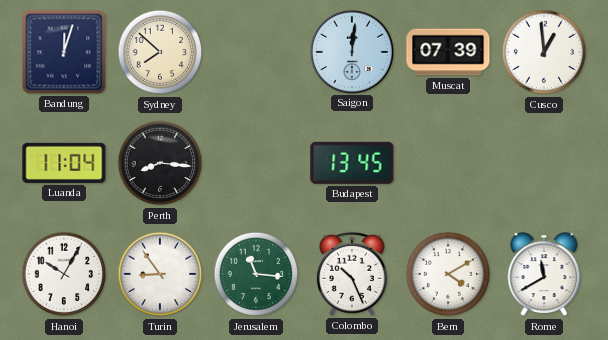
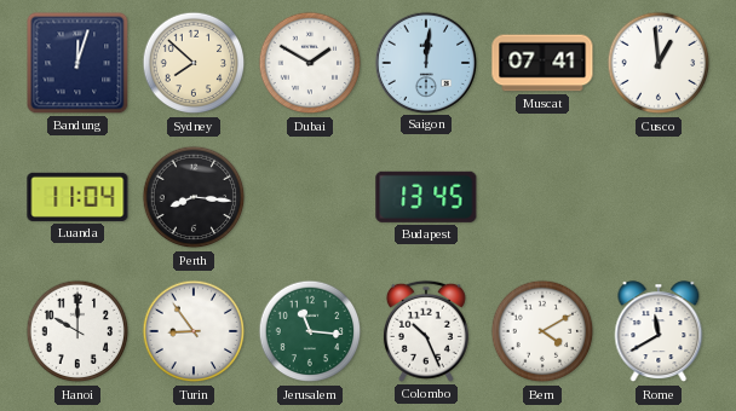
Dubai: none -> 1:50
Muscat: 07:39 -> 07:41
Hanoi: 10:05 -> 10:00
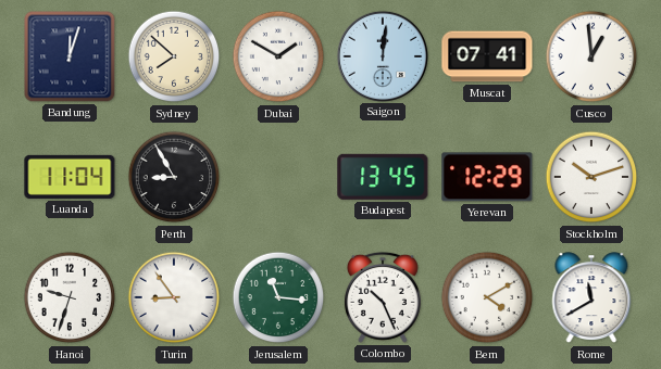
Perth: 8:16 -> 8:55
Yerevan: none -> 12:29
Stockholm: none -> 10:12
Hanoi: 10:00 -> 9:33
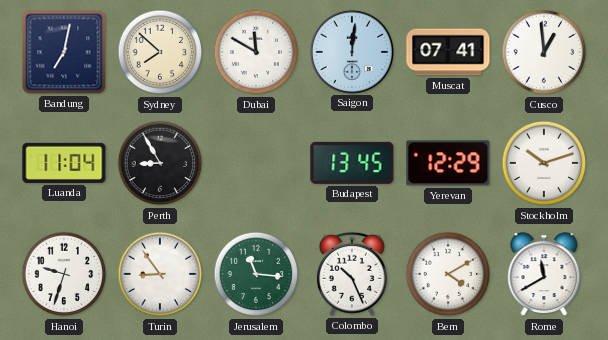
Bandung: 12:03 -> 7:02
Dubai: 1:50 -> 11:50
